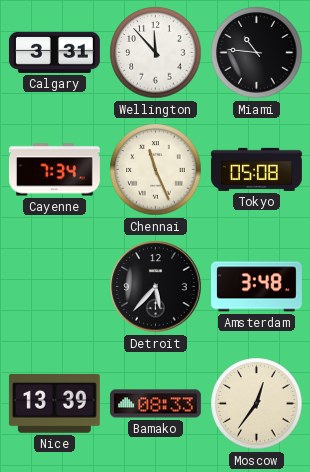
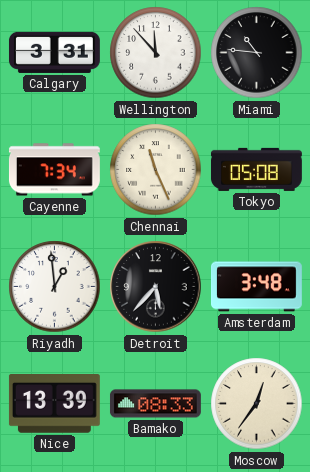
Riyadh: none -> 12:59
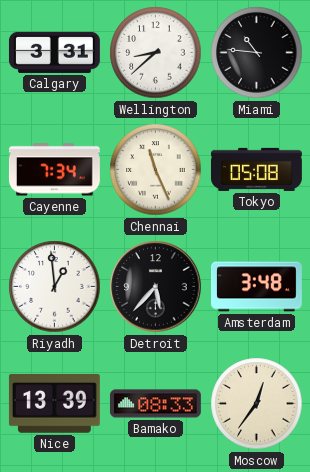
Wellington: 11:53 -> 8:38
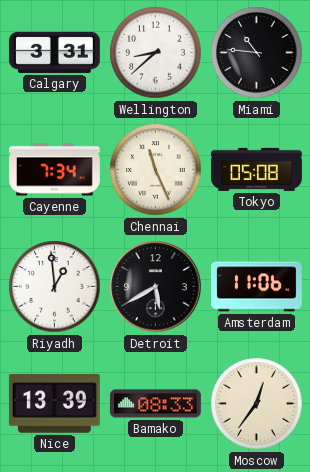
Detroit: 5:37 -> 5:40
Amsterdam: 3:48 -> 11:06
